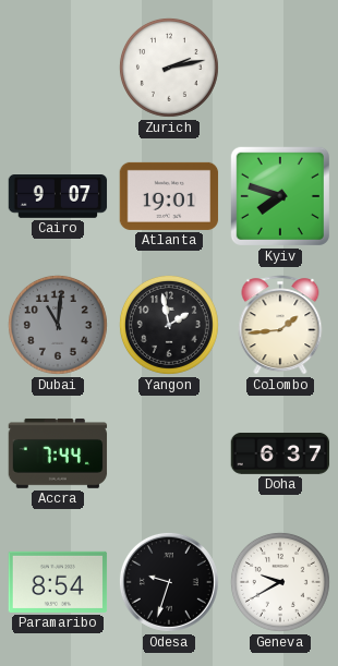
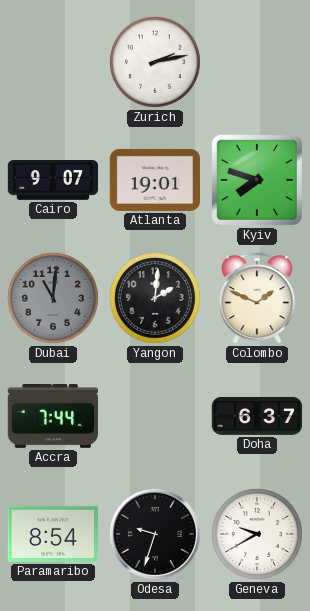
Yangon: 1:58 -> 2:01
Colombo: 1:44 -> 1:49
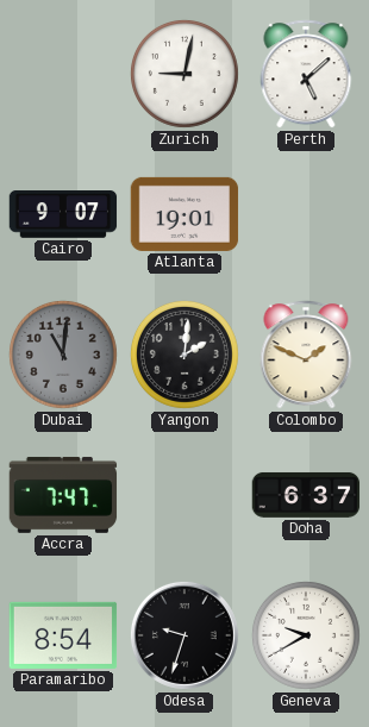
Zurich: 2:13 -> 9:02
Perth: none -> 5:08
Kyiv: 7:48 -> none
Accra: 7:44 -> 7:47
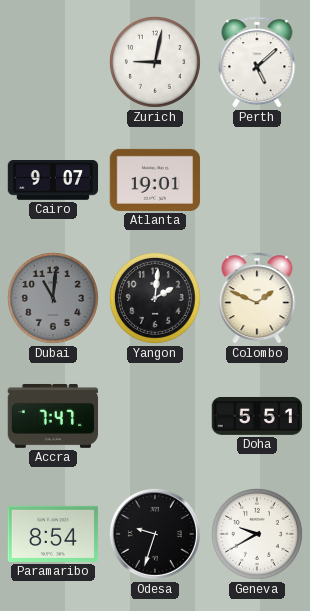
Doha: 6:37 -> 5:51
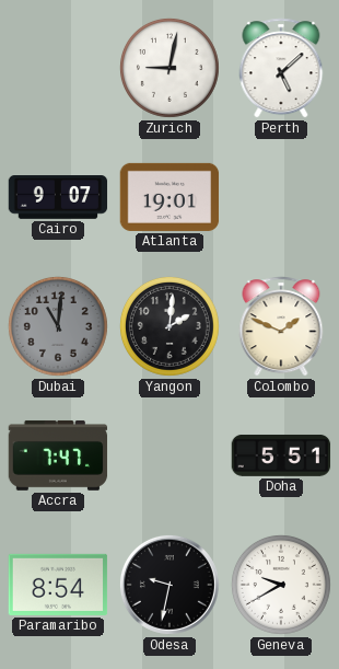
Odesa: 9:33 -> 9:32
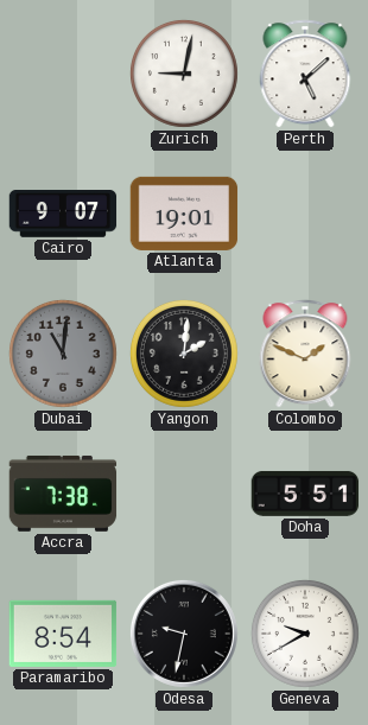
Accra: 7:47 -> 7:38
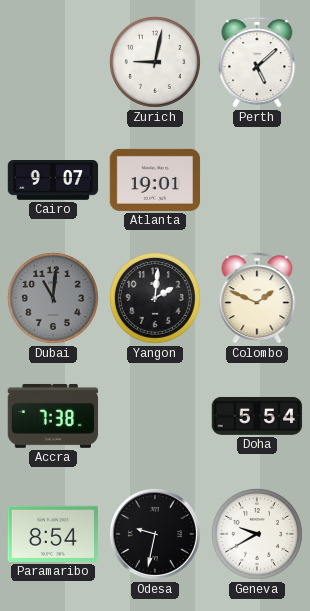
Doha: 5:51 -> 5:54
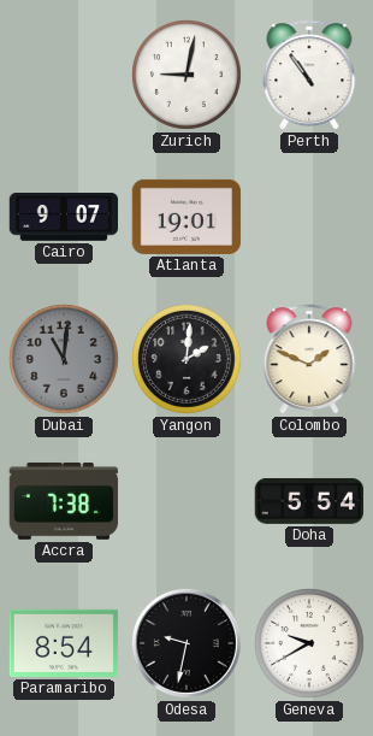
Perth: 5:08 -> 10:54
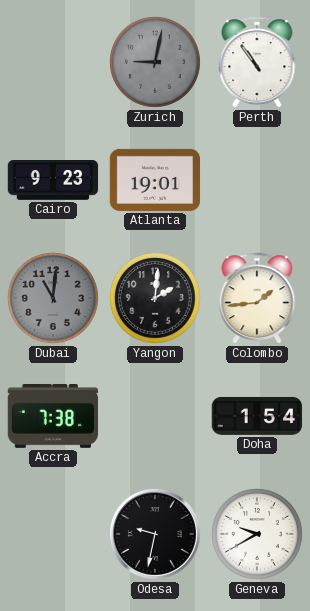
Zurich dial: white -> grey
Cairo: 9:07 -> 9:23
Colombo: 1:49 -> 1:44
Doha: 5:54 -> 1:54
Paramaribo: 8:54 -> none
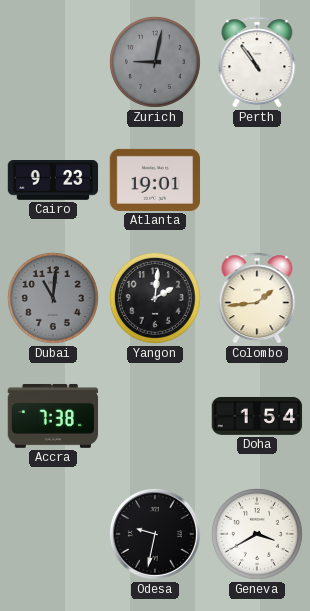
Geneva: 9:40 -> 3:40
